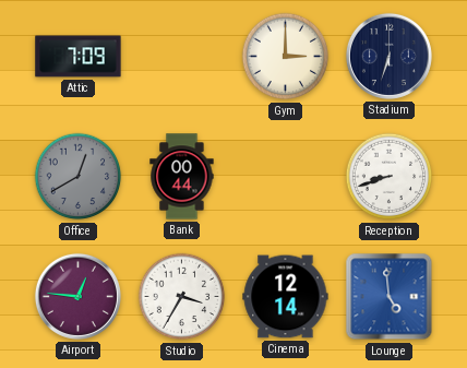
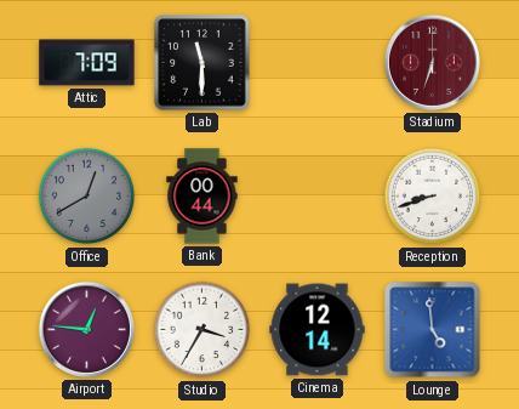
Lab: none -> 11:30
Gym: 3:00 -> none
Stadium dial: navy -> burgundy
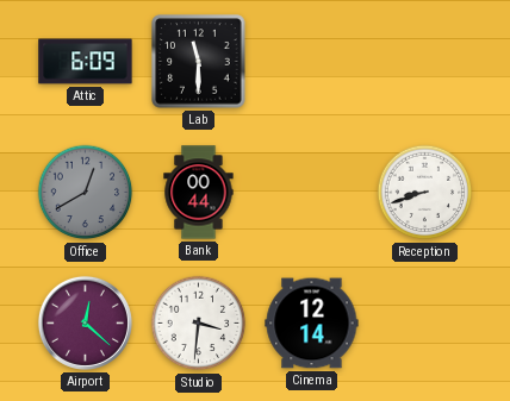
Attic: 7:09 -> 6:09
Stadium: 6:33 -> none
Airport: 12:46 -> 12:22
Studio: 3:35 -> 3:31
Lounge: 4:59 -> none
